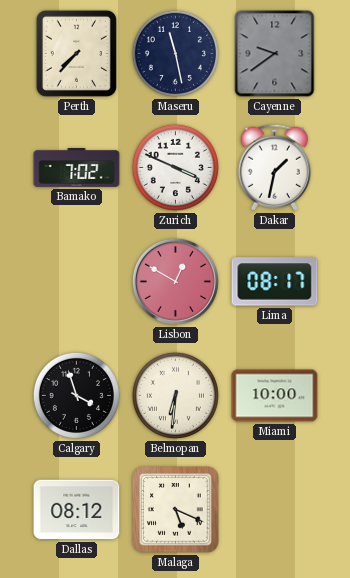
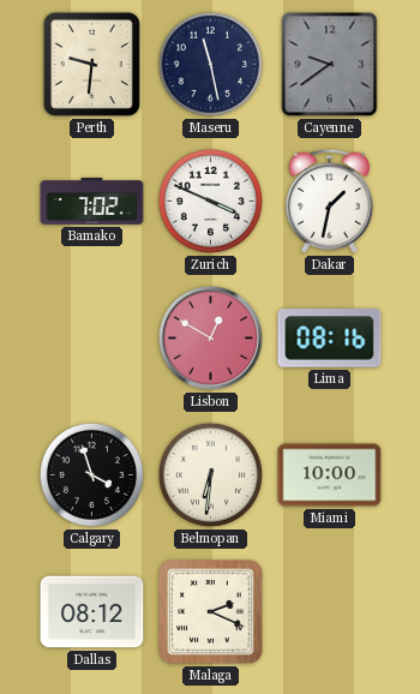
Perth: 7:37 -> 9:31
Lima: 08:17 -> 08:16
Malaga: 5:19 -> 2:19
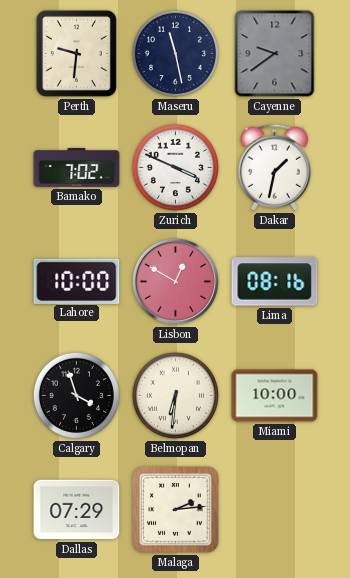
Lahore: none -> 10:00
Dallas: 08:12 -> 07:29
Malaga: 2:19 -> 2:14
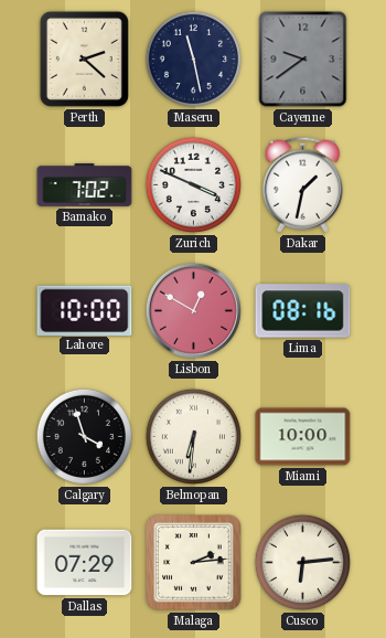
Perth: 9:31 -> 2:22
Cusco: none -> 6:14
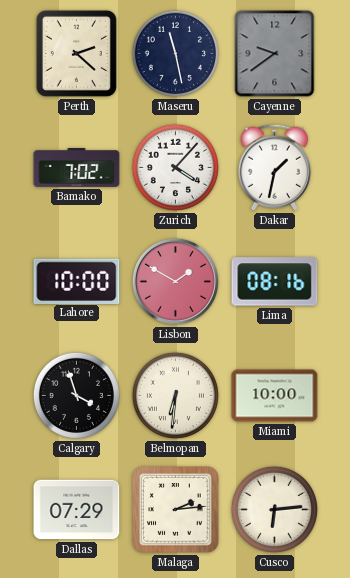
Zurich: 3:49 -> 4:07
Lisbon: 12:50 -> 1:50
